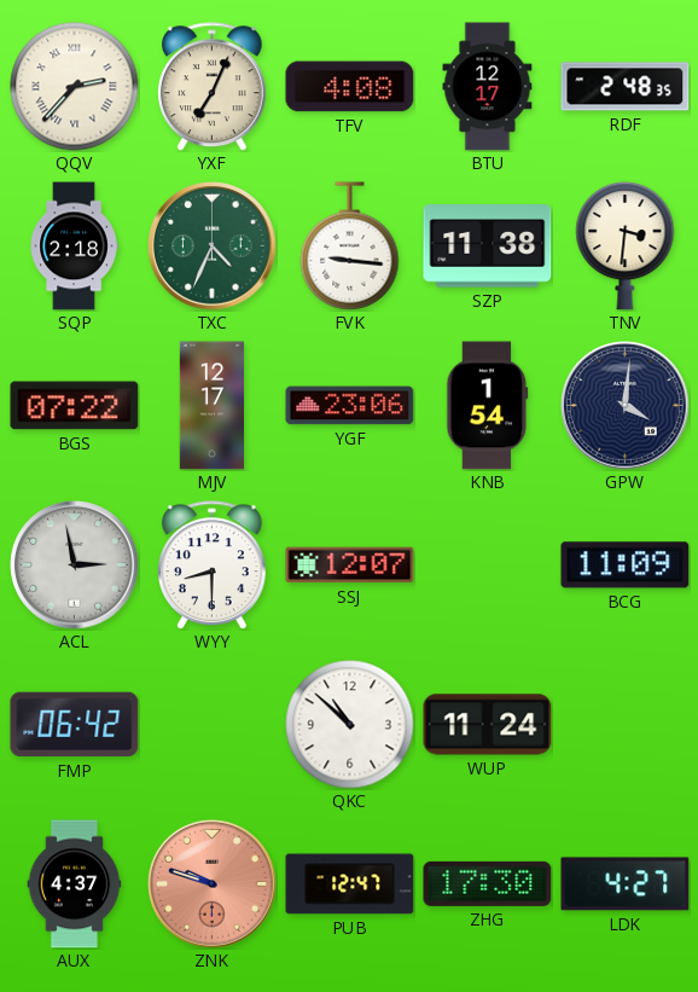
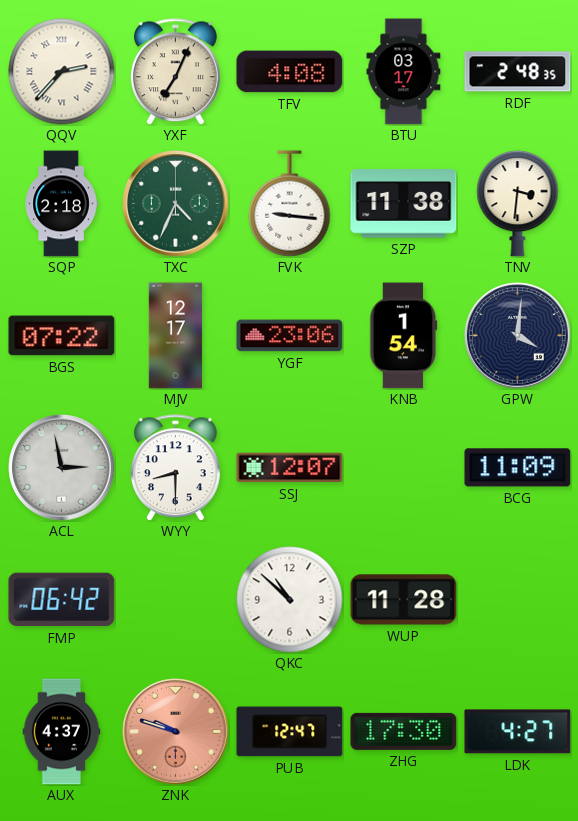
BTU: 12:17 -> 03:17
WUP: 11:24 -> 11:28
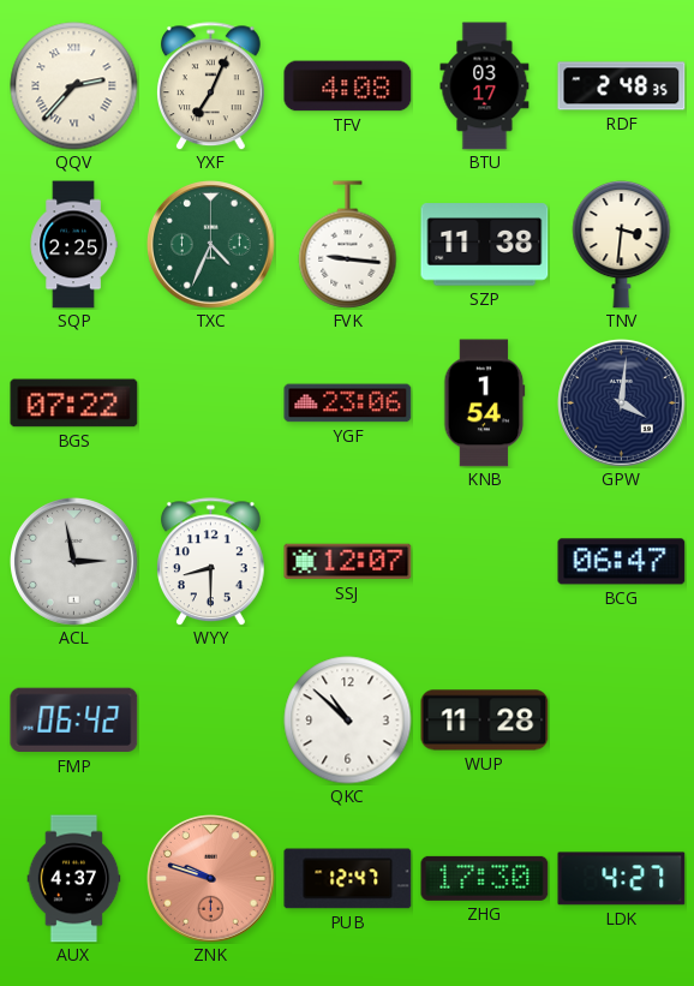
SQP: 2:18 -> 2:25
MJV: 12:17 -> none
BCG: 11:09 -> 06:47
